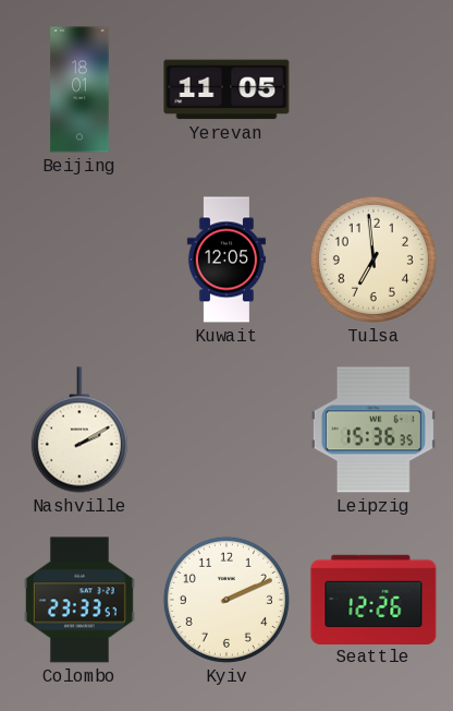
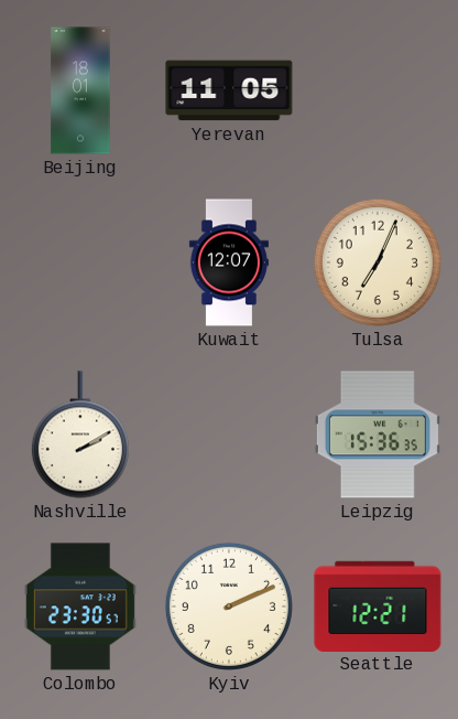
Kuwait: 12:05 -> 12:07
Tulsa: 6:59 -> 7:04
Colombo: 23:33 -> 23:30
Seattle: 12:26 -> 12:21
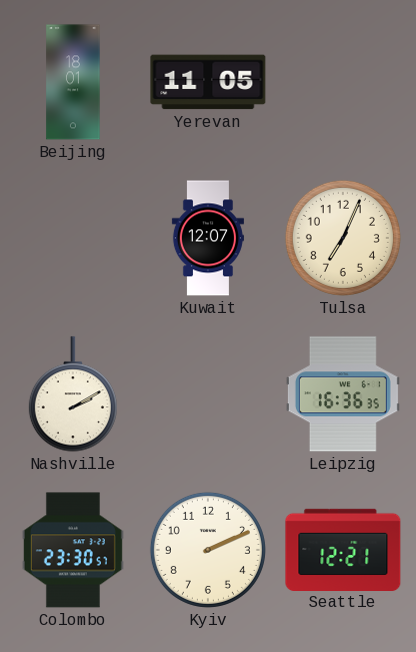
Leipzig: 15:36 -> 16:36
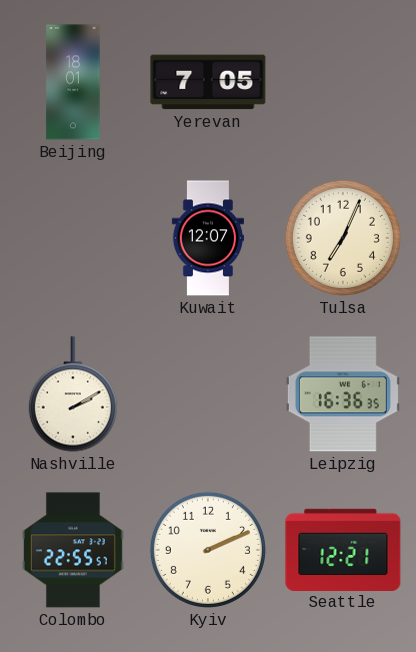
Yerevan: 11:05 -> 7:05
Colombo: 23:30 -> 22:55
